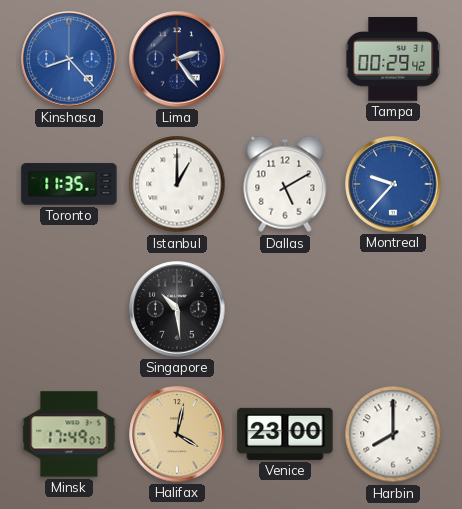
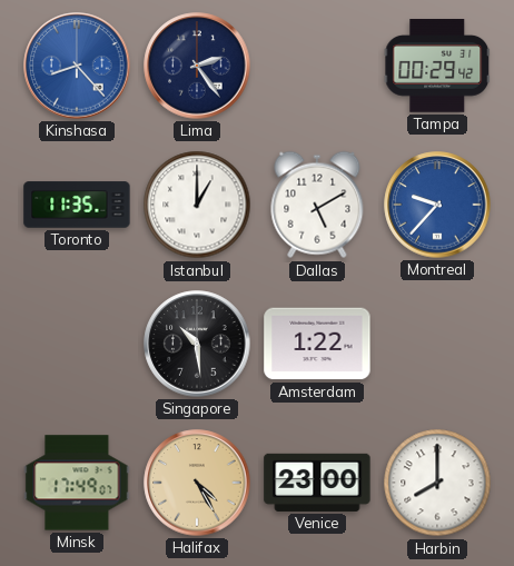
Amsterdam: none -> 1:22
Halifax: 4:02 -> 4:25
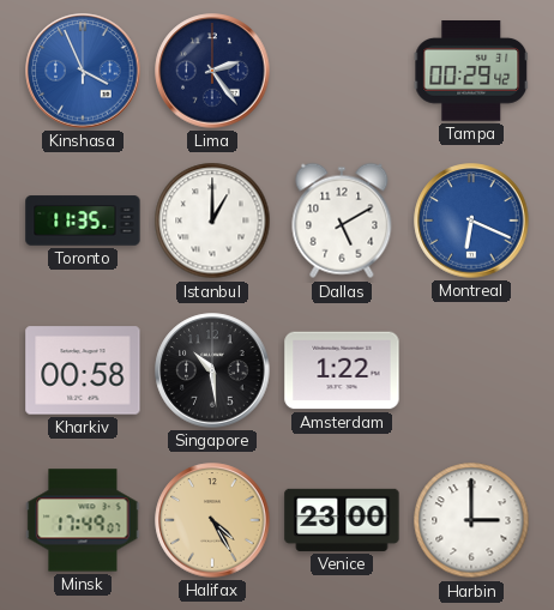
Kinshasa: 8:23 -> 3:56
Montreal: 9:37 -> 6:19
Kharkiv: none -> 00:58
Harbin: 8:00 -> 3:00
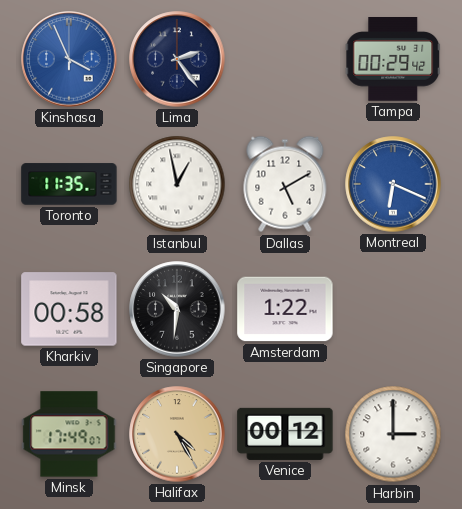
Istanbul: 1:00 -> 12:58
Singapore: 10:29 -> 10:31
Venice: 23:00 -> 00:12
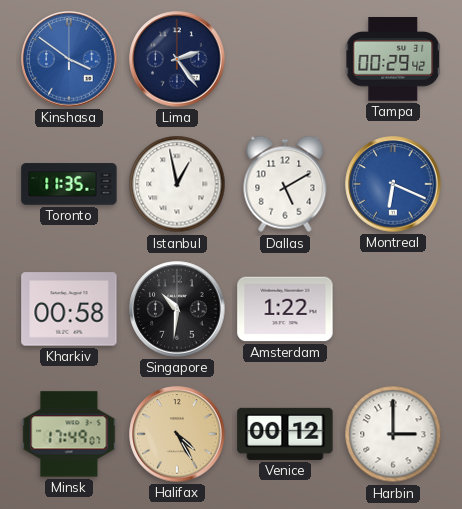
Kinshasa: 3:56 -> 3:51
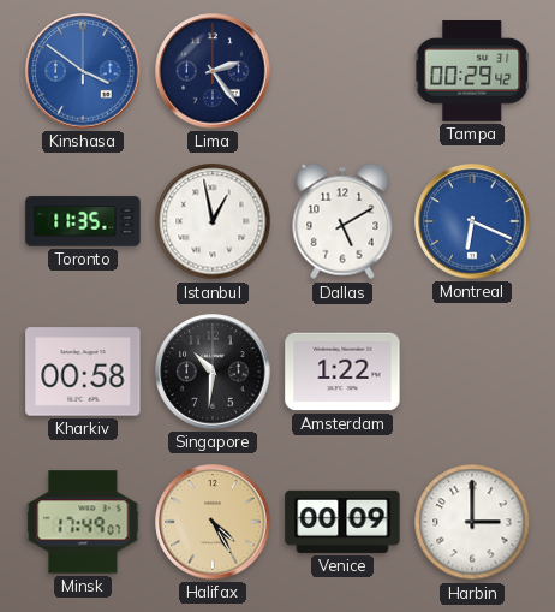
Venice: 00:12 -> 00:09
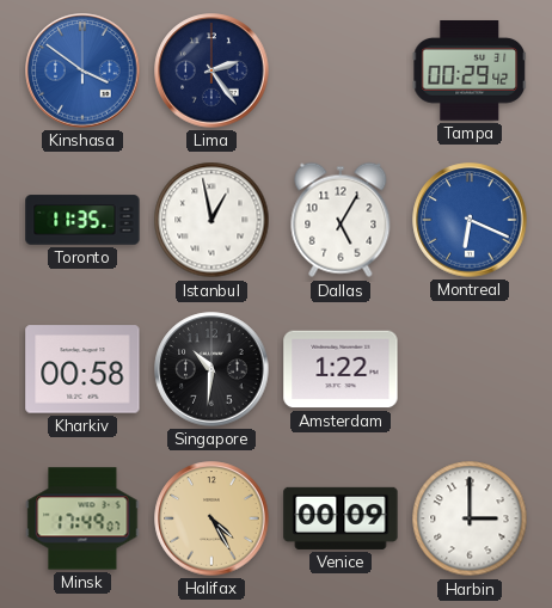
Dallas: 5:10 -> 5:05
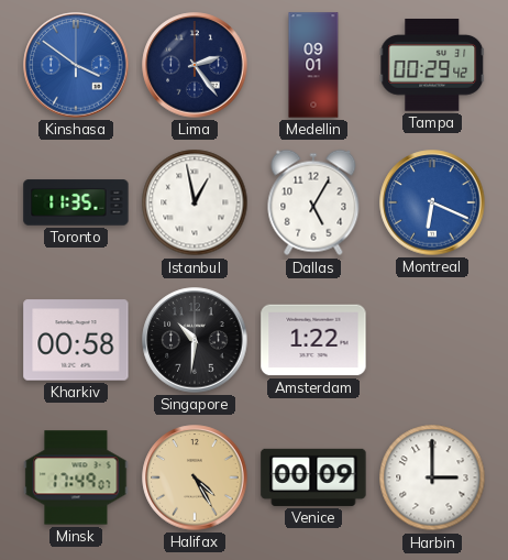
Medellin: none -> 09:01
